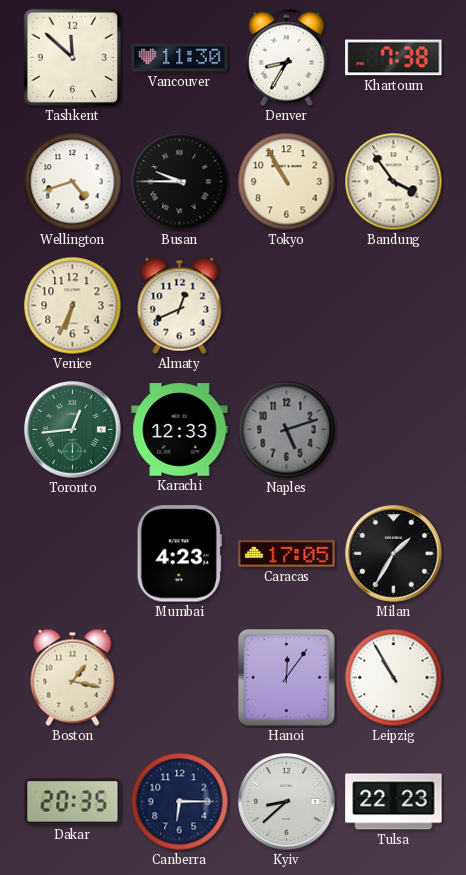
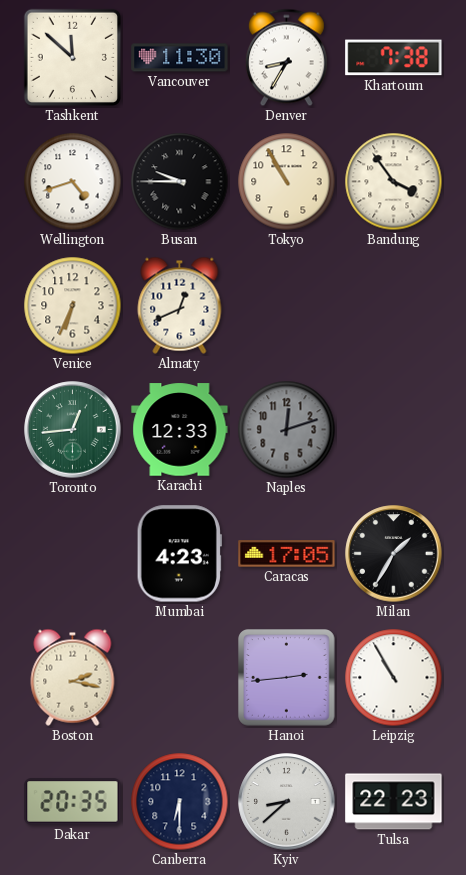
Naples: 5:12 -> 12:12
Boston: 1:17 -> 2:17
Hanoi: 12:06 -> 2:44
Canberra: 6:15 -> 6:30
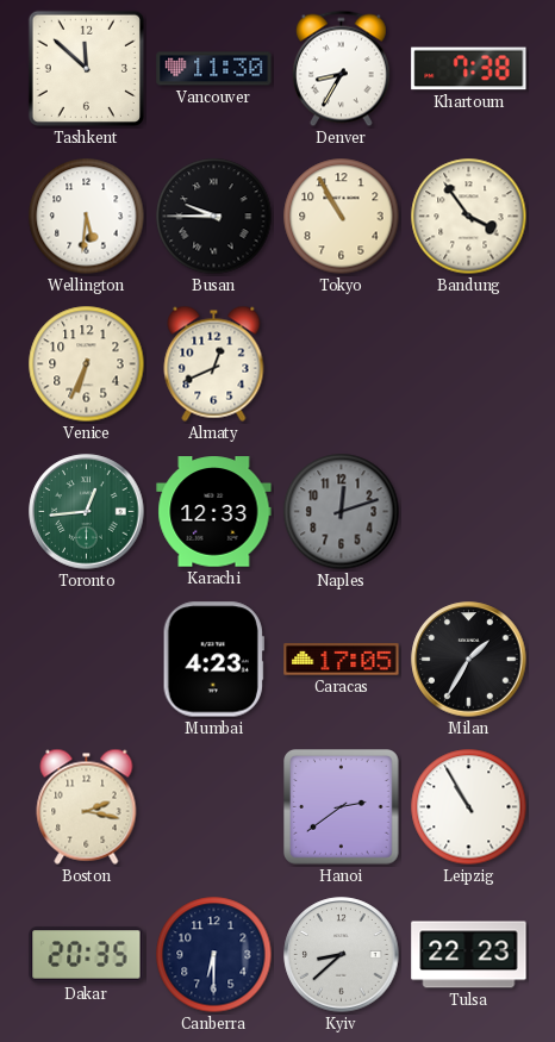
Wellington: 4:42 -> 5:31
Hanoi: 2:44 -> 2:39
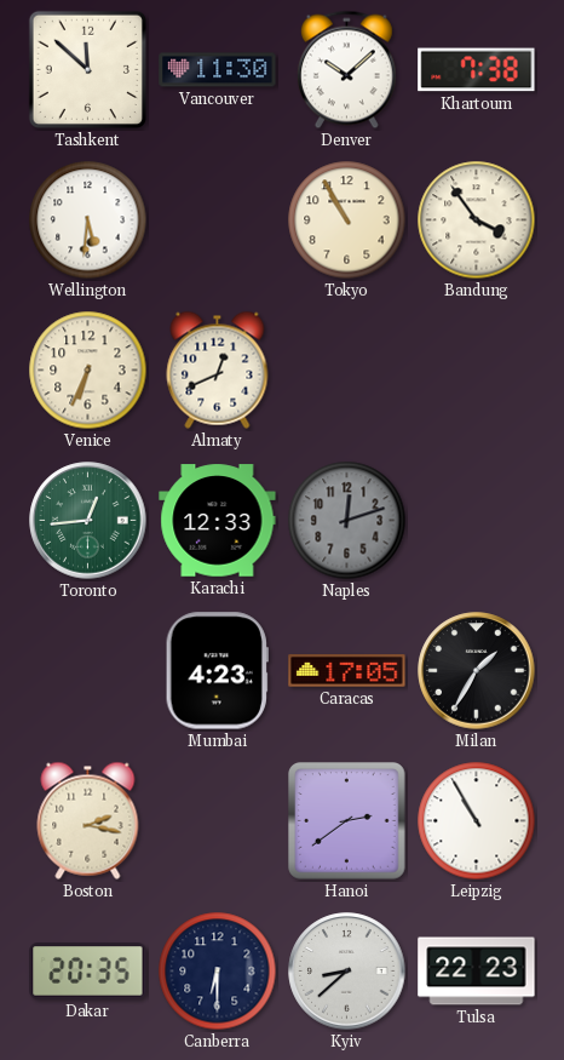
Denver: 8:35 -> 10:08
Busan: 9:45 -> none
